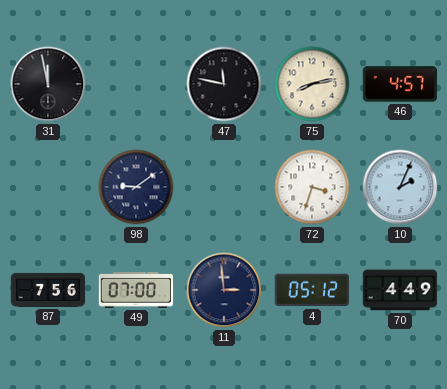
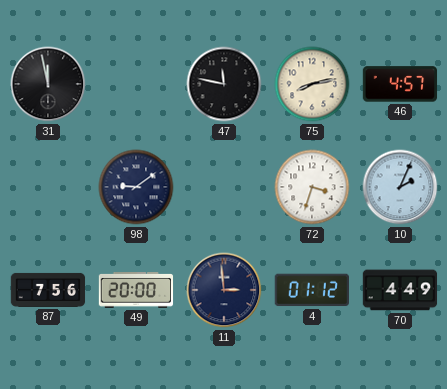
49: 07:00 -> 20:00
4: 05:12 -> 01:12
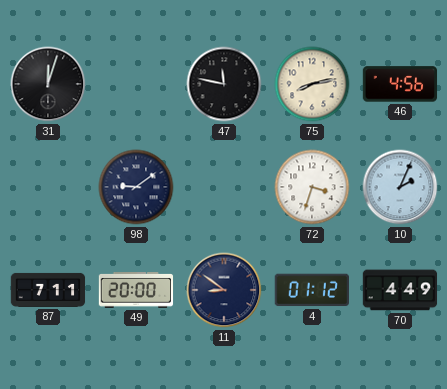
31: 11:58 -> 12:03
46: 4:57 -> 4:56
87: 7:56 -> 7:11
11: 2:59 -> 8:51
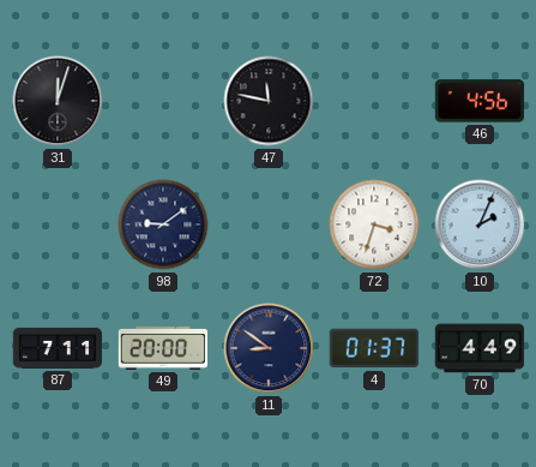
75: 8:13 -> none
4: 01:12 -> 01:37
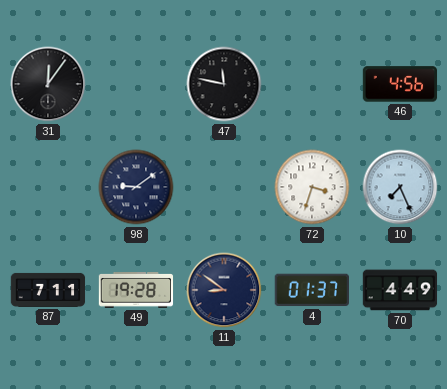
31: 12:03 -> 12:06
10: 2:04 -> 7:26
49: 20:00 -> 19:28
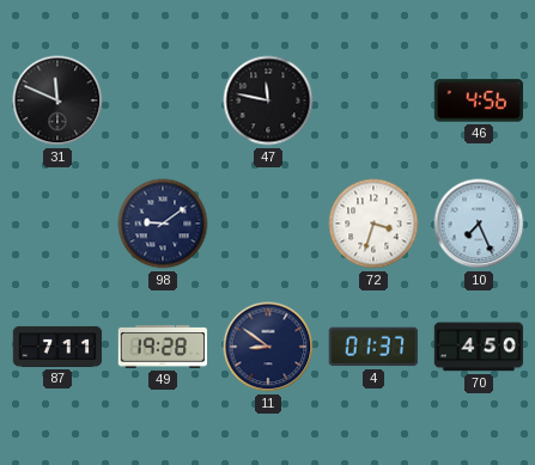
31: 12:06 -> 11:49
70: 4:49 -> 4:50
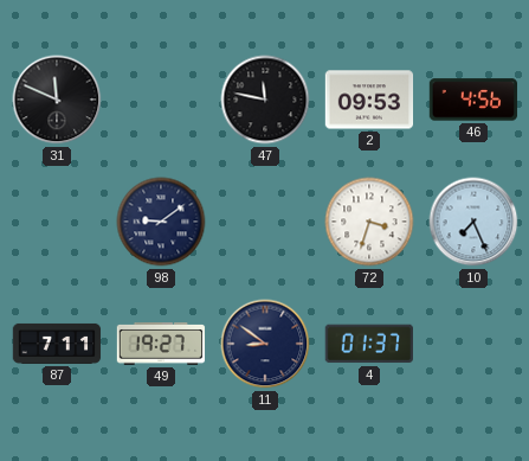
2: none -> 09:53
49: 19:28 -> 19:27
70: 4:50 -> none
